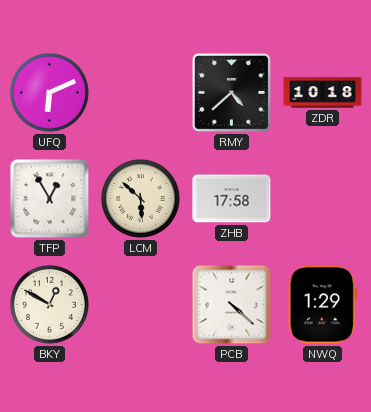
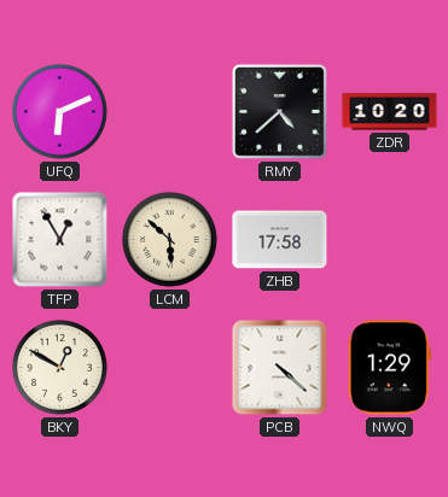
ZDR: 10:18 -> 10:20
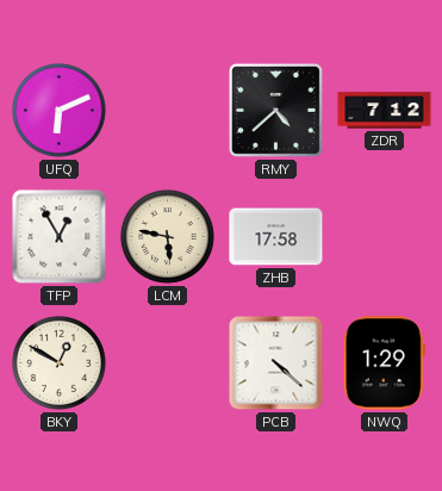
ZDR: 10:20 -> 7:12
LCM: 5:52 -> 5:47
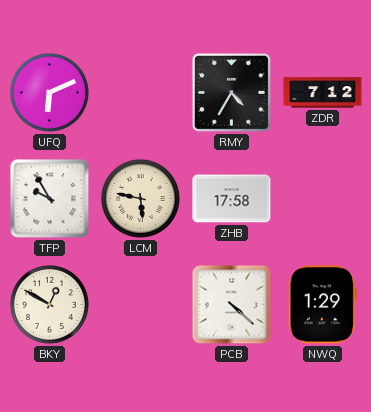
RMY: 4:38 -> 4:35
TFP: 12:55 -> 9:55
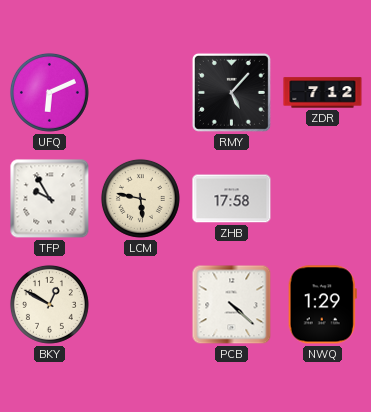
RMY: 4:35 -> 5:07
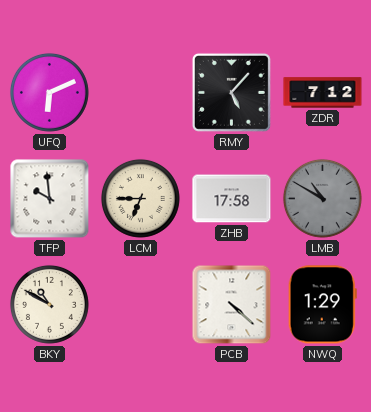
TFP: 9:55 -> 9:59
LCM: 5:47 -> 6:45
LMB: none -> 10:50
BKY: 12:50 -> 10:50
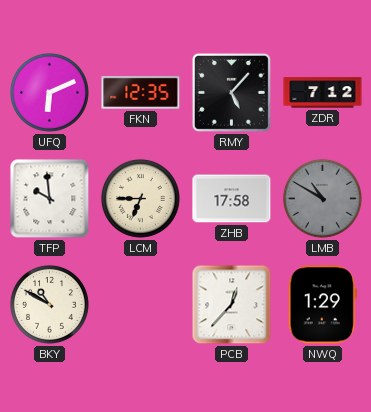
FKN: none -> 12:35
PCB: 4:22 -> 12:37
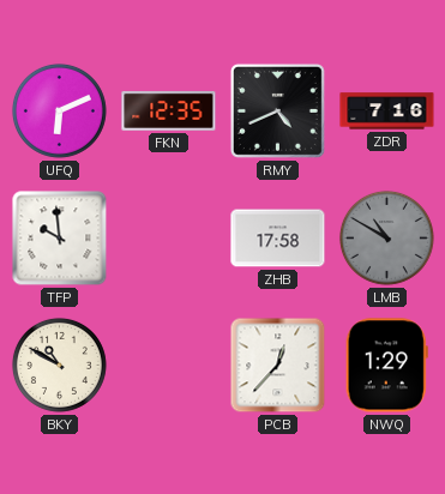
RMY: 5:07 -> 4:41
ZDR: 7:12 -> 7:16
LCM: 6:45 -> none
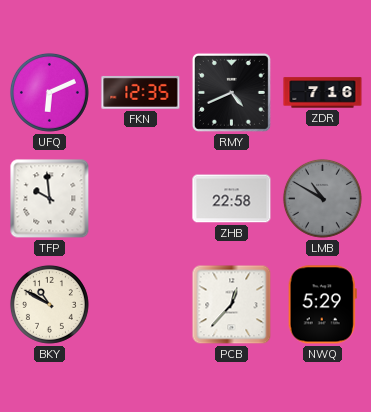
ZHB: 17:58 -> 22:58
NWQ: 1:29 -> 5:29
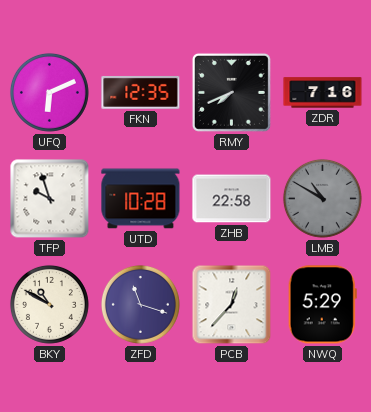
RMY: 4:41 -> 7:41
TFP: 9:59 -> 9:57
UTD: none -> 10:28
ZFD: none -> 11:18
